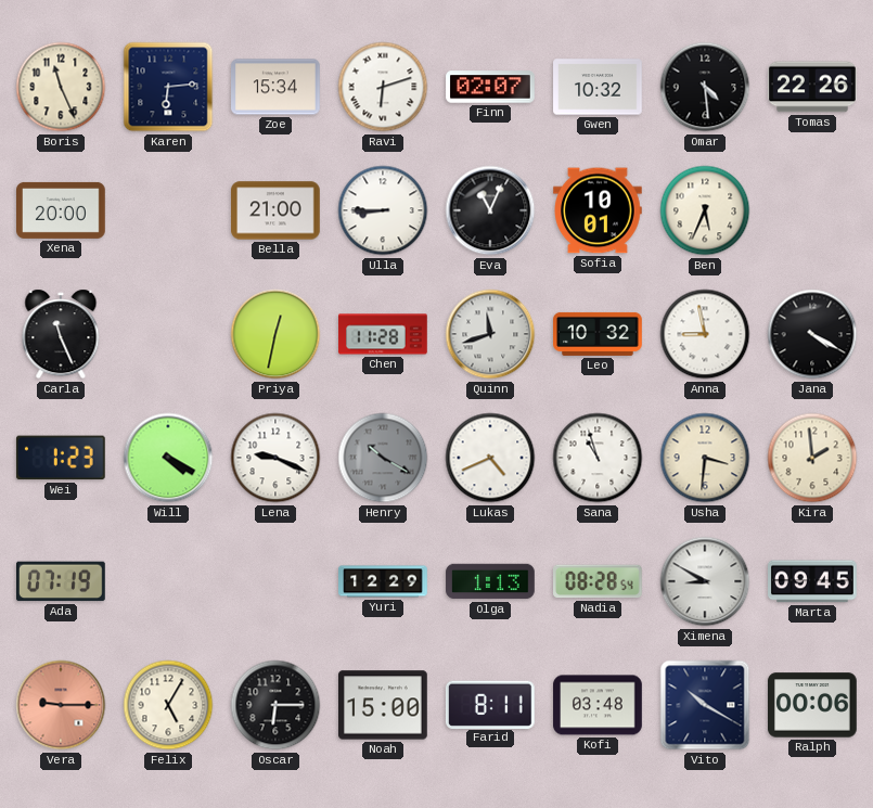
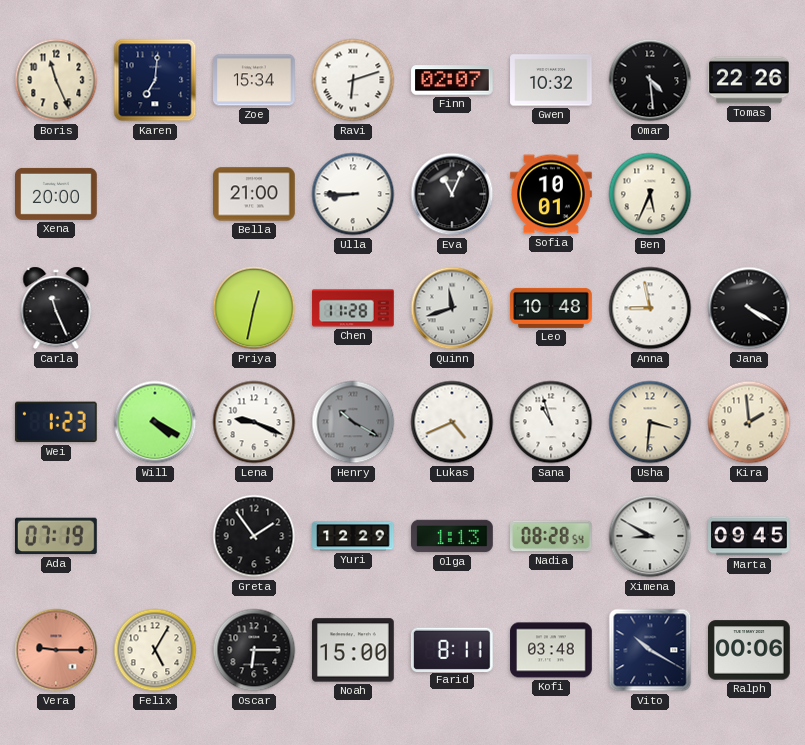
Karen: 6:14 -> 7:01
Leo: 10:32 -> 10:48
Greta: none -> 1:54
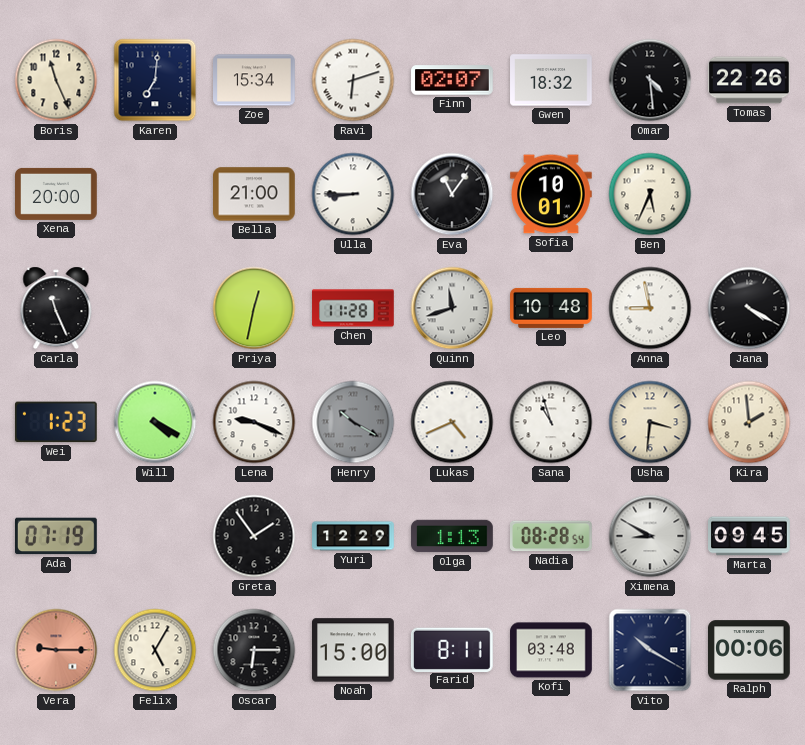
Gwen: 10:32 -> 18:32
Eva: 11:04 -> 11:06
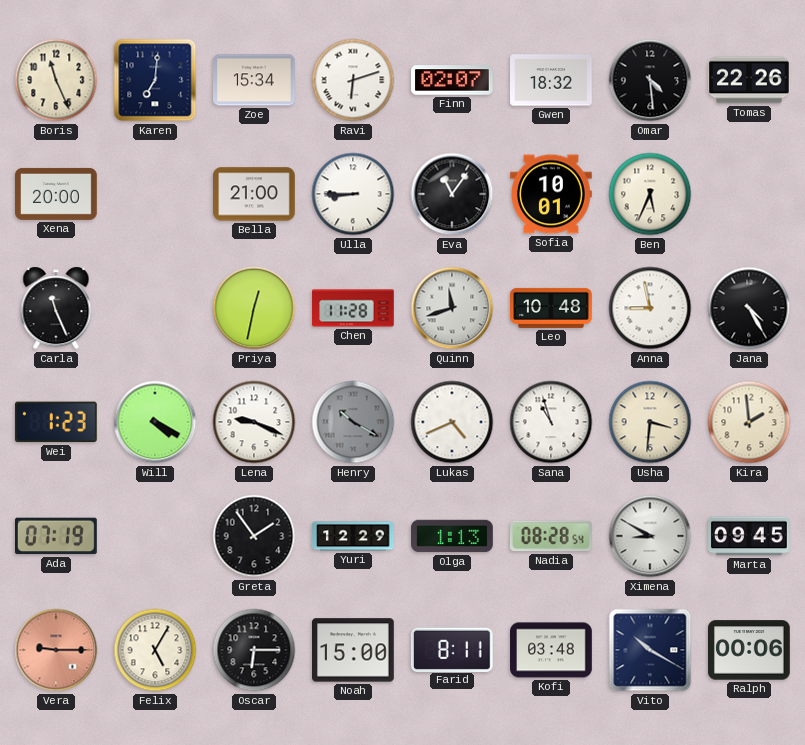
Jana: 4:20 -> 4:25
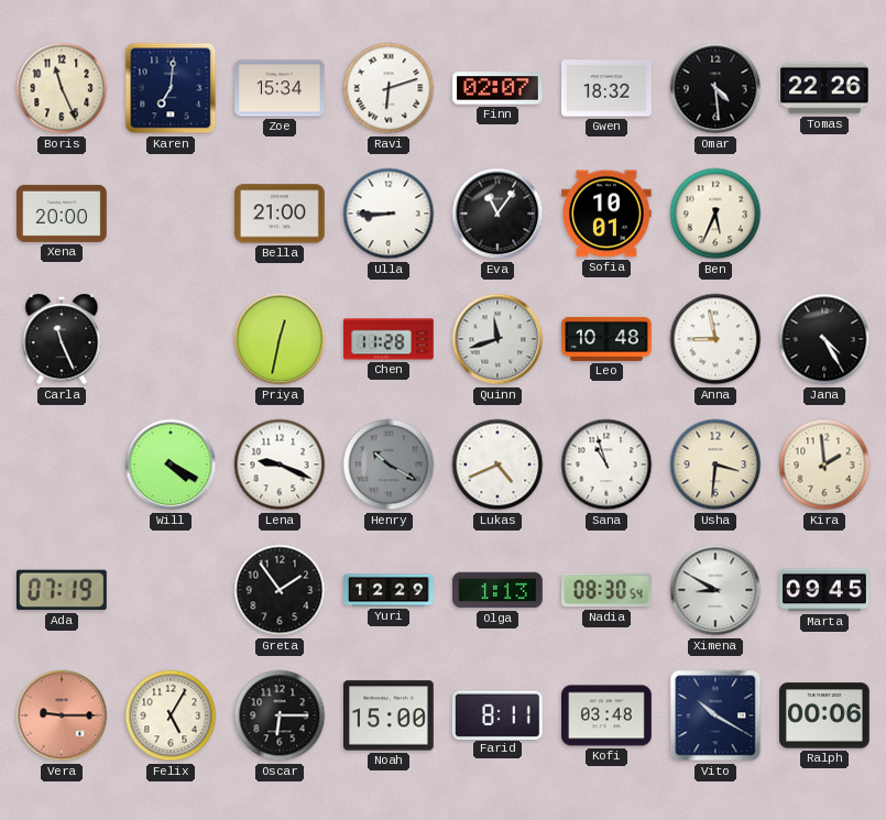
Wei: 1:23 -> none
Nadia: 08:28 -> 08:30
